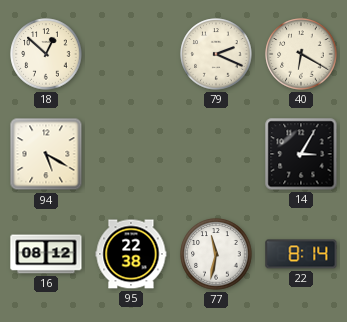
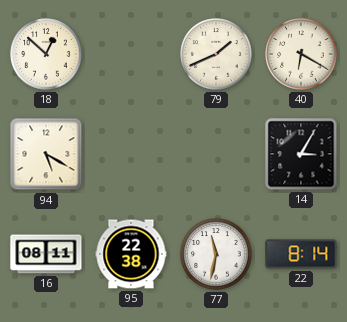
79: 2:19 -> 1:41
16: 08:12 -> 08:11
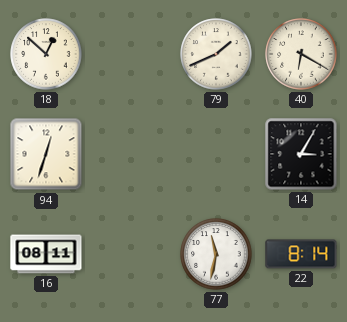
94: 5:20 -> 12:33
95: 22:38 -> none
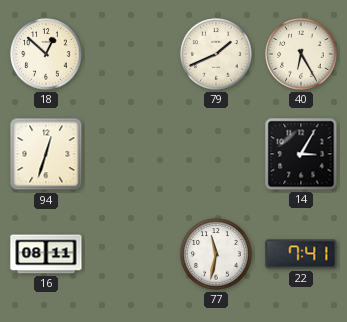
40: 6:20 -> 6:25
22: 8:14 -> 7:41
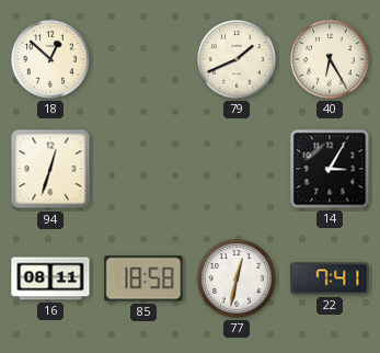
85: none -> 18:58
77: 11:32 -> 12:32
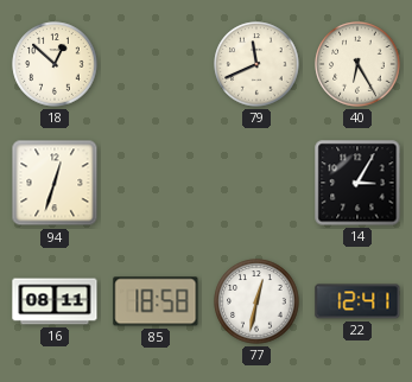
79: 1:41 -> 11:41
22: 7:41 -> 12:41
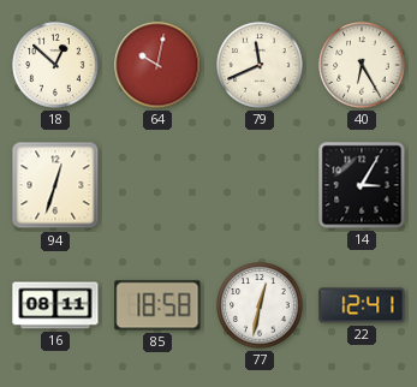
64: none -> 10:02
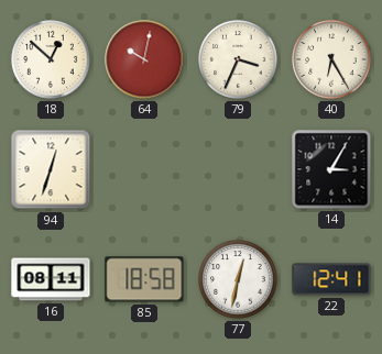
79: 11:41 -> 3:34
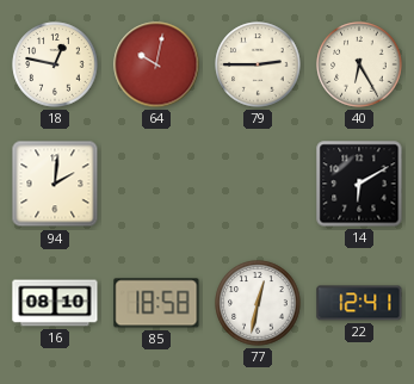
18: 12:52 -> 12:47
79: 3:34 -> 2:45
94: 12:33 -> 2:01
14: 3:05 -> 6:10
16: 08:11 -> 08:10
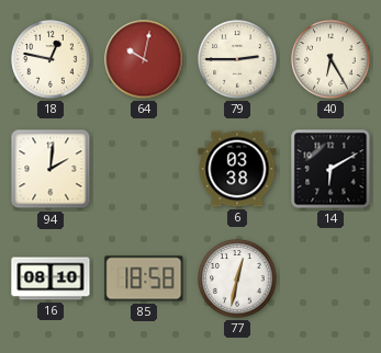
6: none -> 03:38
22: 12:41 -> none
